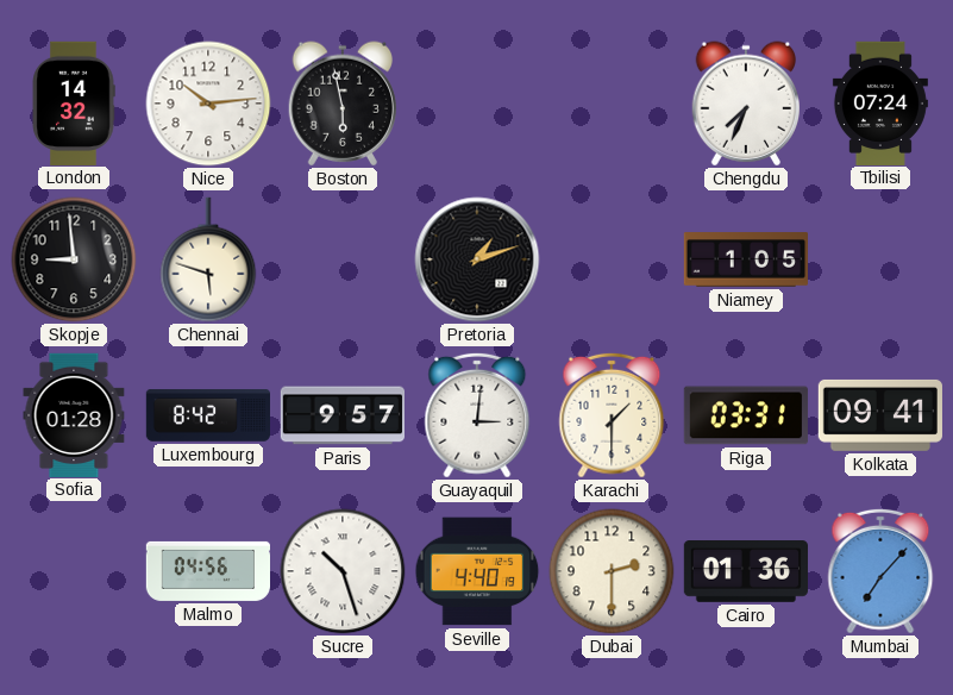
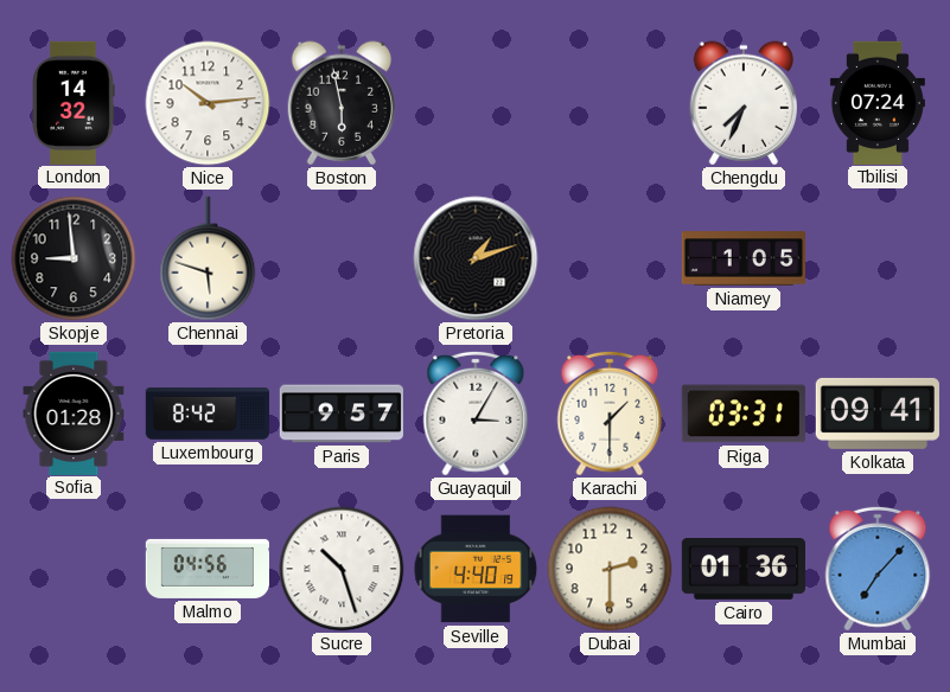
Guayaquil: 3:01 -> 3:05
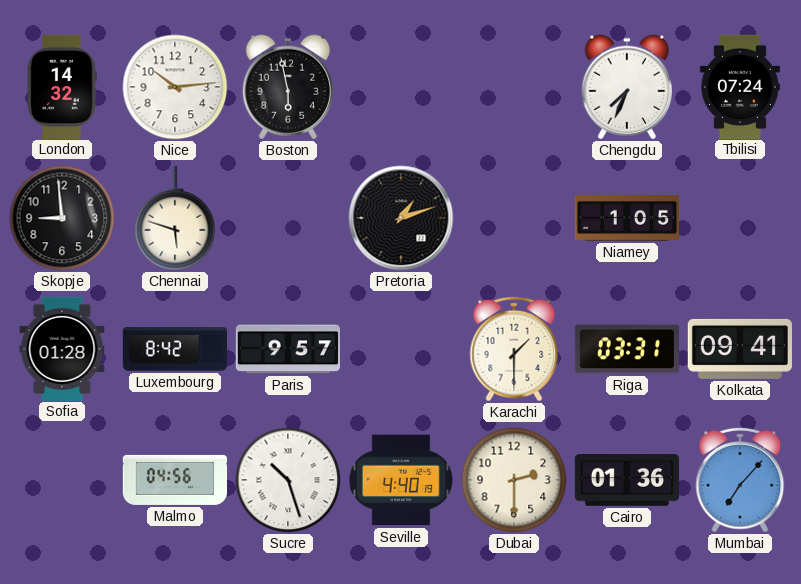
Guayaquil: 3:05 -> none
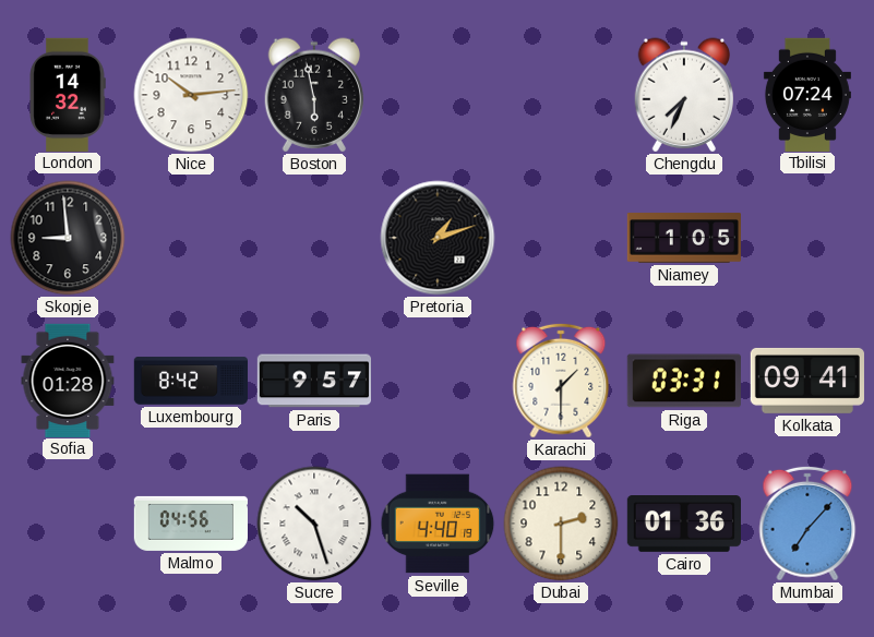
Chennai: 5:48 -> none
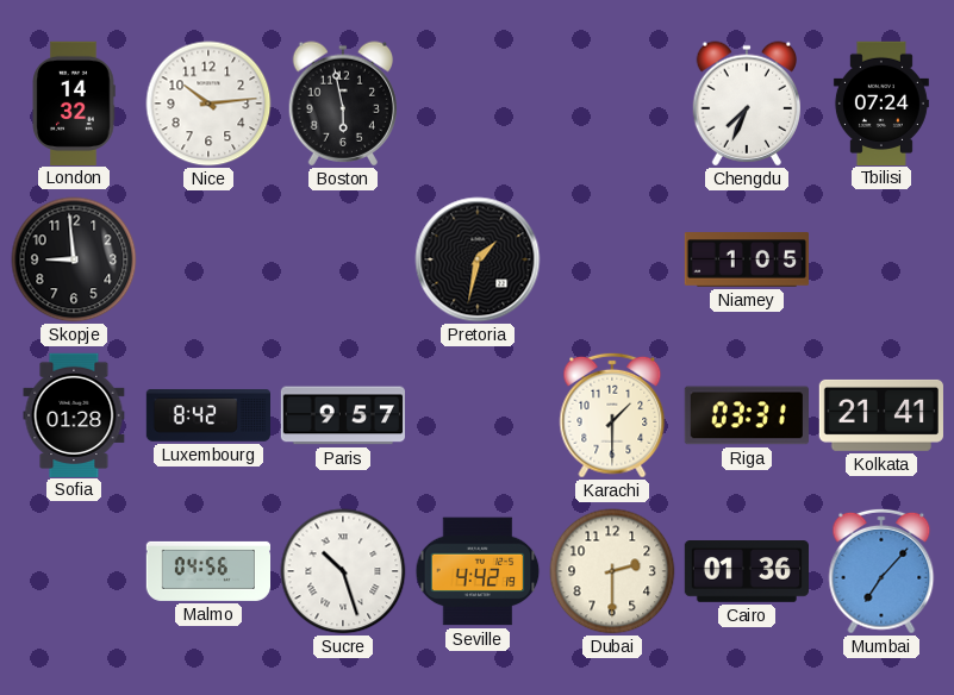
Pretoria: 1:12 -> 1:32
Kolkata: 09:41 -> 21:41
Seville: 4:40 -> 4:42
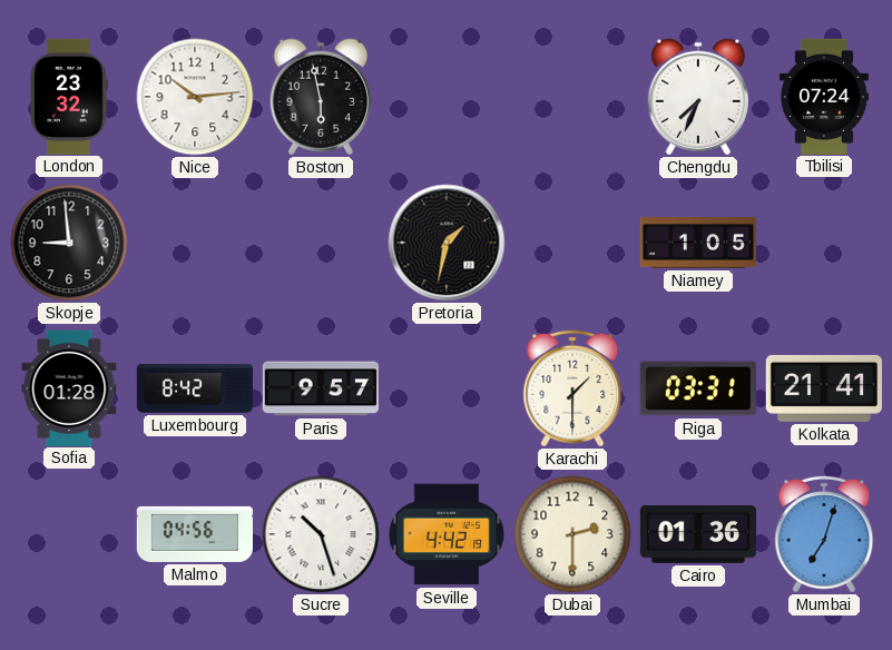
London: 14:32 -> 23:32
Mumbai: 7:07 -> 7:03
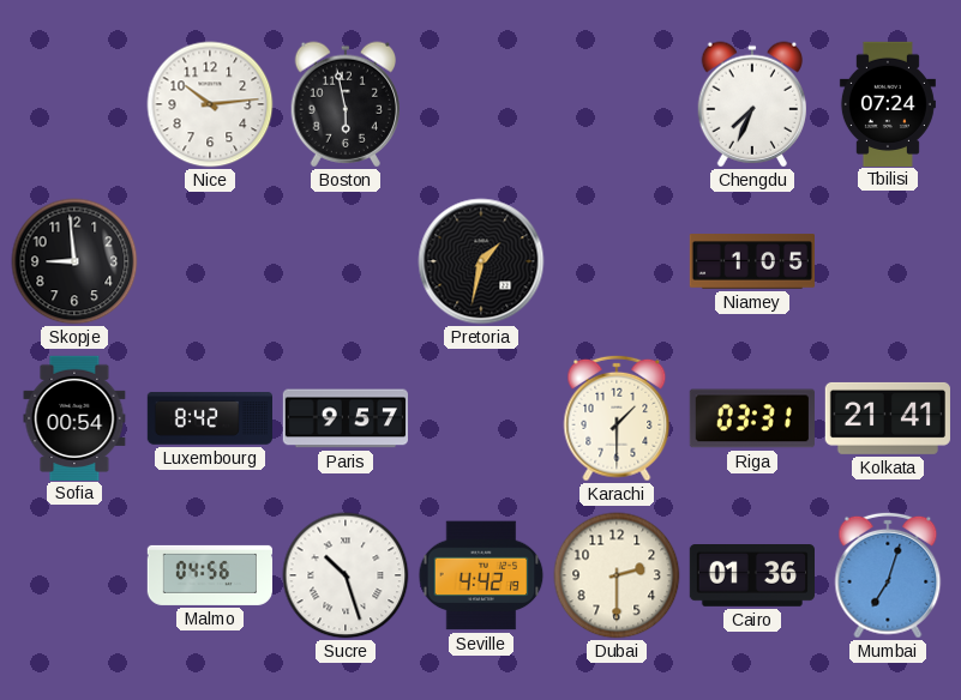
London: 23:32 -> none
Sofia: 01:28 -> 00:54
